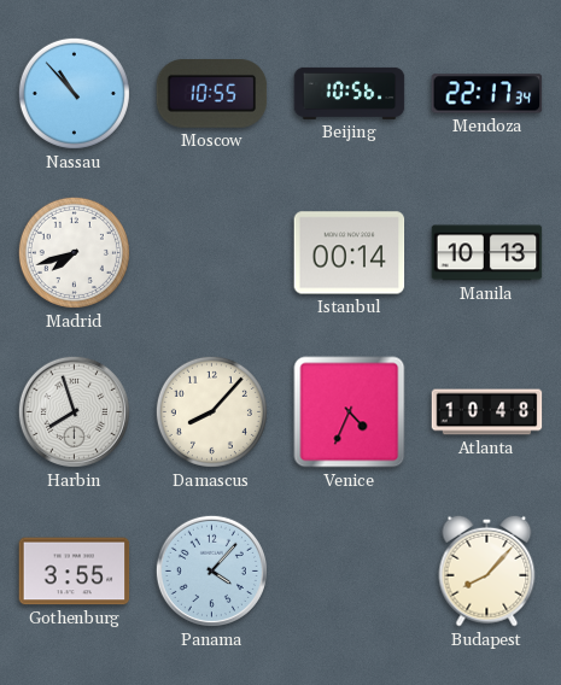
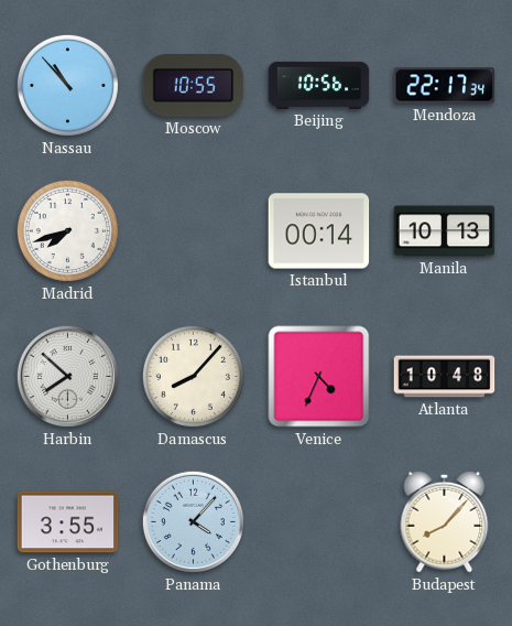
Harbin: 7:57 -> 7:52
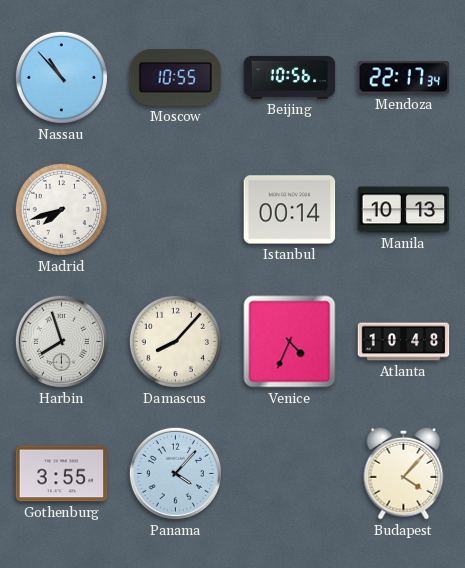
Harbin: 7:52 -> 7:57
Budapest: 8:07 -> 4:07
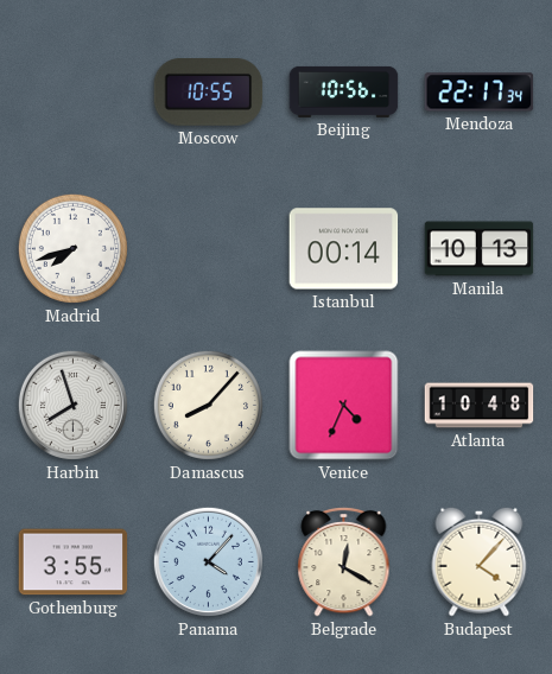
Nassau: 10:53 -> none
Belgrade: none -> 12:20
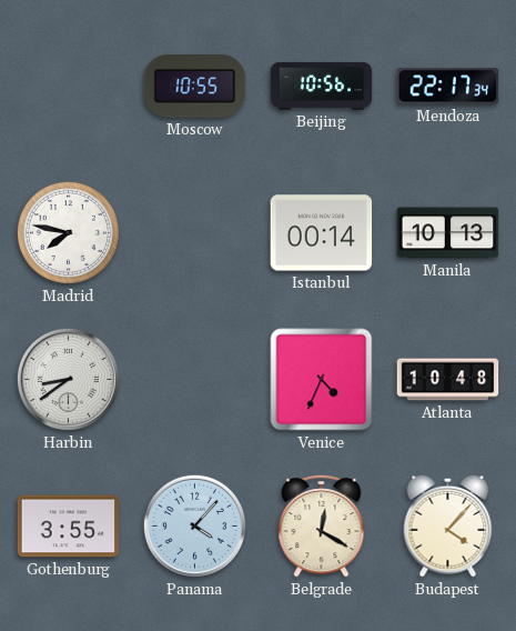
Madrid: 7:42 -> 7:47
Harbin: 7:57 -> 8:39
Damascus: 8:07 -> none
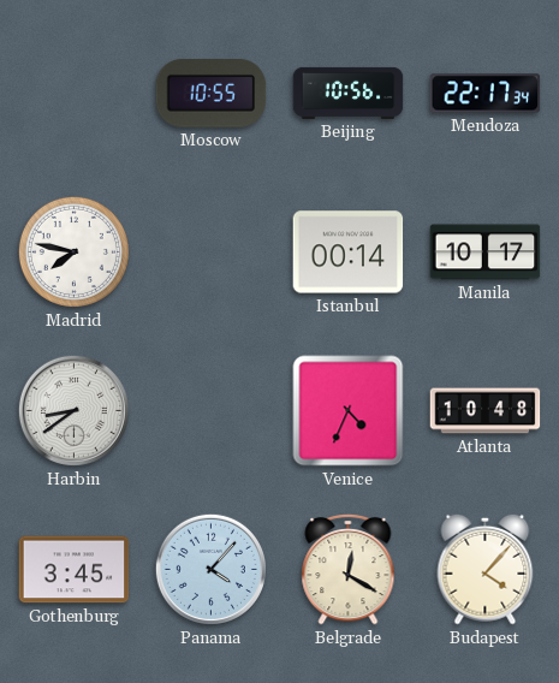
Manila: 10:13 -> 10:17
Gothenburg: 3:55 -> 3:45
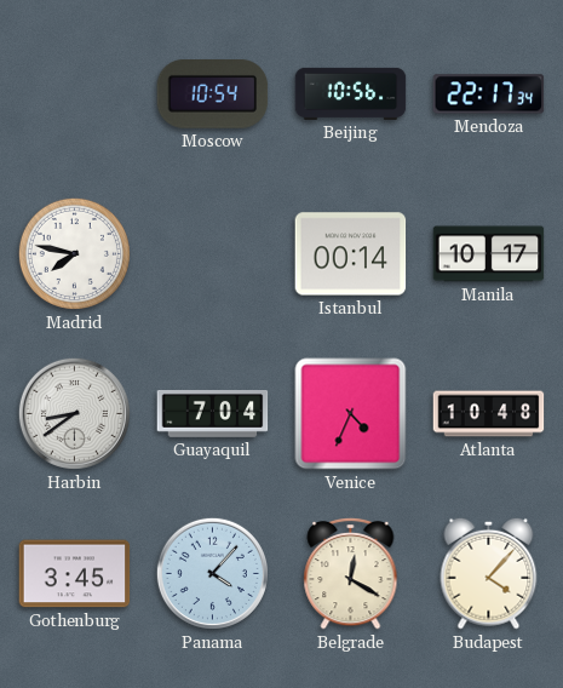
Moscow: 10:55 -> 10:54
Guayaquil: none -> 7:04
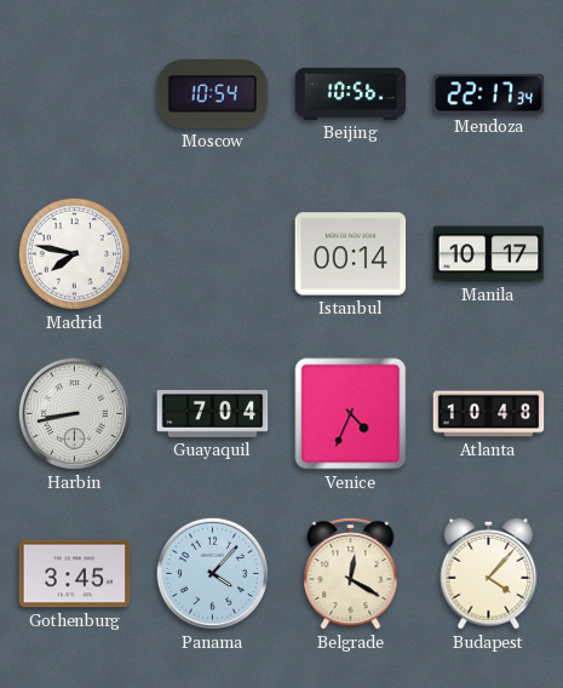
Harbin: 8:39 -> 8:43
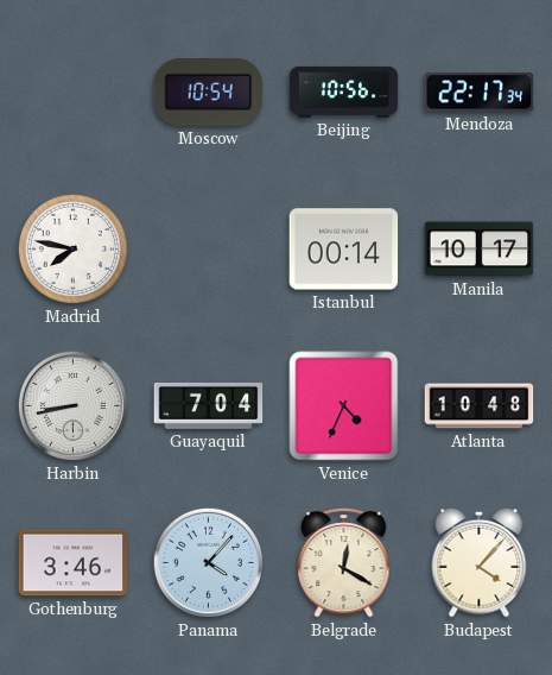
Gothenburg: 3:45 -> 3:46
